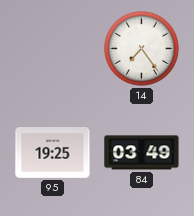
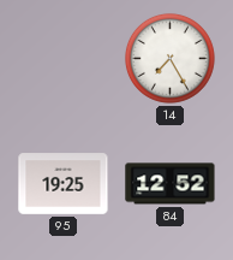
14: 7:24 -> 7:25
84: 03:49 -> 12:52
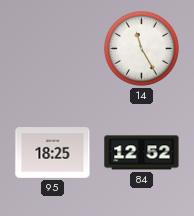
14: 7:25 -> 11:25
95: 19:25 -> 18:25
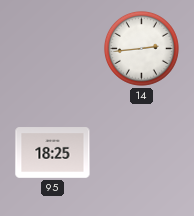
14: 11:25 -> 2:44
84: 12:52 -> none
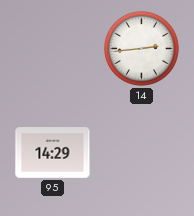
95: 18:25 -> 14:29
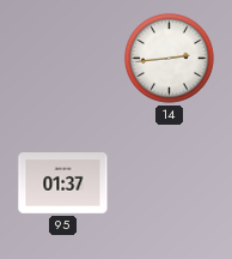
95: 14:29 -> 01:37
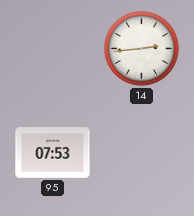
95: 01:37 -> 07:53
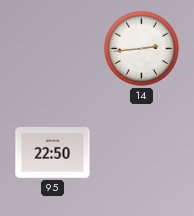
95: 07:53 -> 22:50
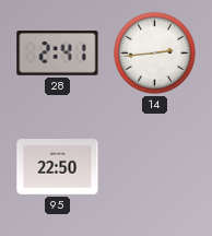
28: none -> 2:41
